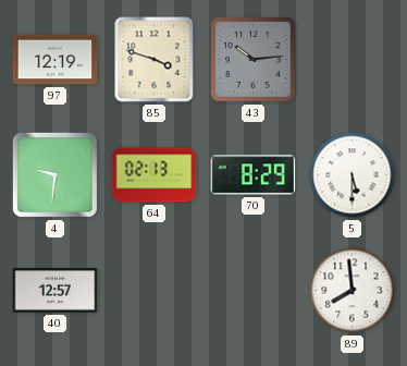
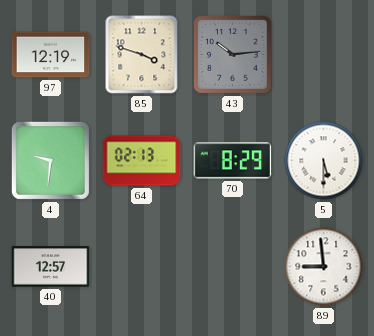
89: 7:59 -> 8:59
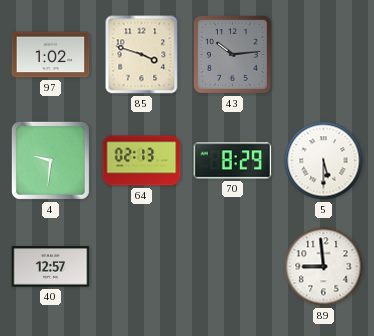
97: 12:19 -> 1:02
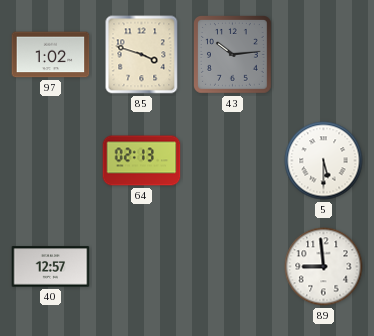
4: 9:31 -> none
70: 8:29 -> none
